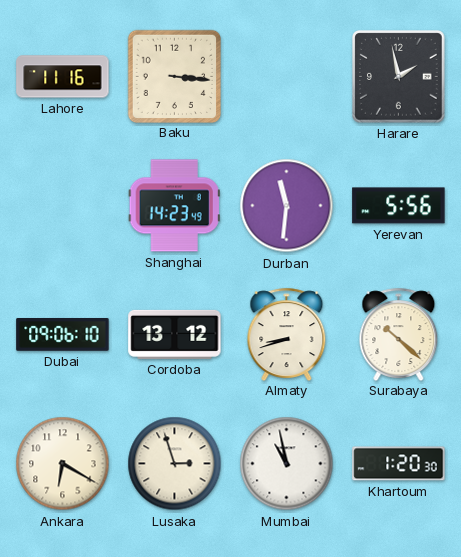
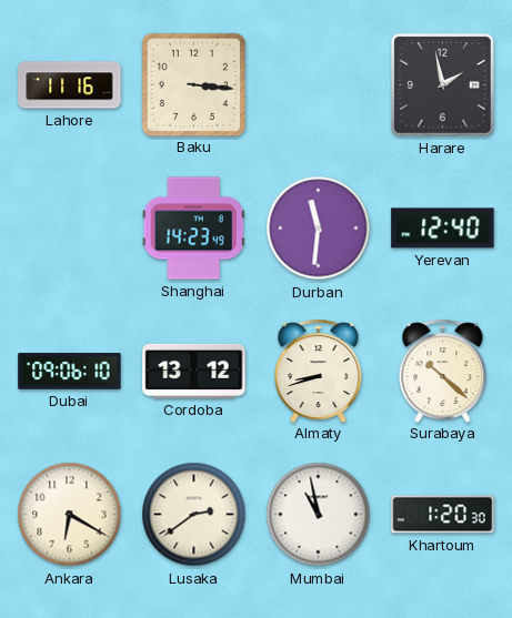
Yerevan: 5:56 -> 12:40
Lusaka: 2:57 -> 2:39
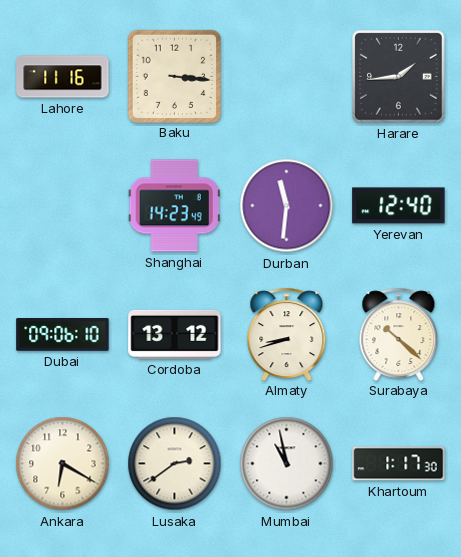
Harare: 1:58 -> 1:44
Khartoum: 1:20 -> 1:17
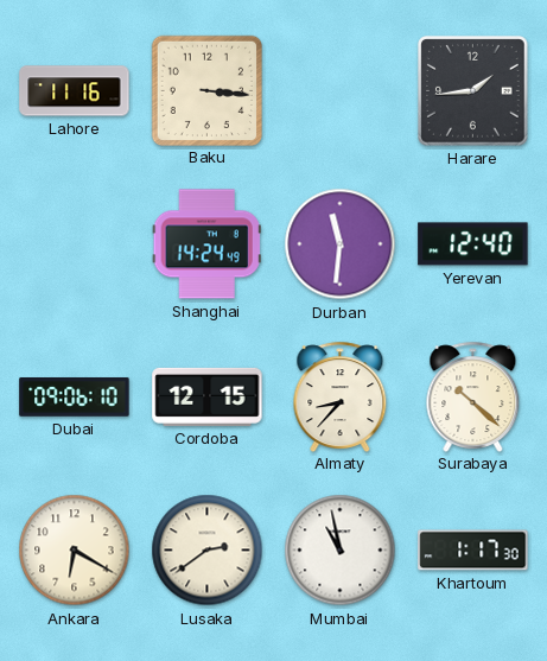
Shanghai: 14:23 -> 14:24
Cordoba: 13:12 -> 12:15
Almaty: 8:42 -> 8:37
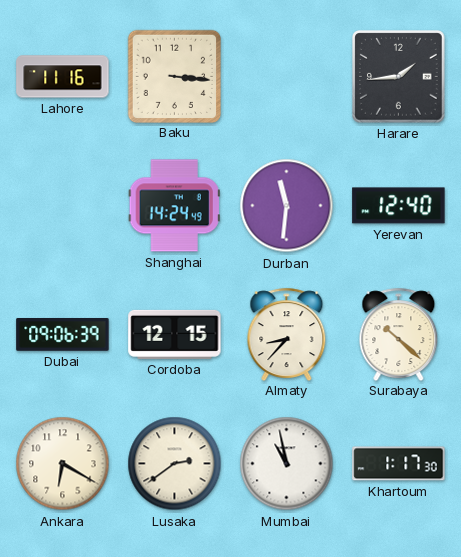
Dubai: 09:06:10 -> 09:06:39
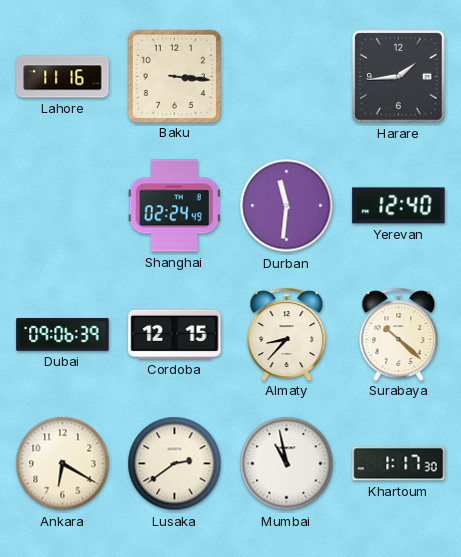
Shanghai: 14:24 -> 02:24
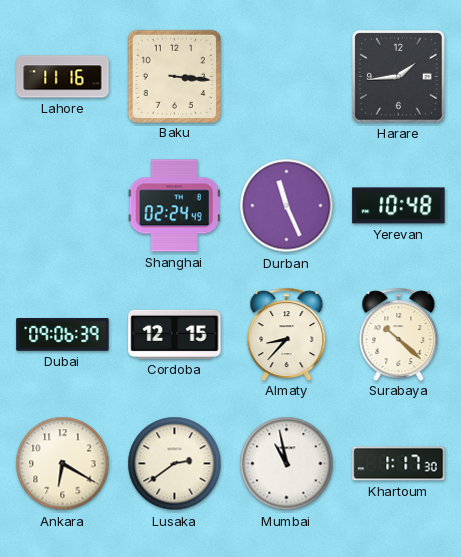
Durban: 11:31 -> 11:26
Yerevan: 12:40 -> 10:48
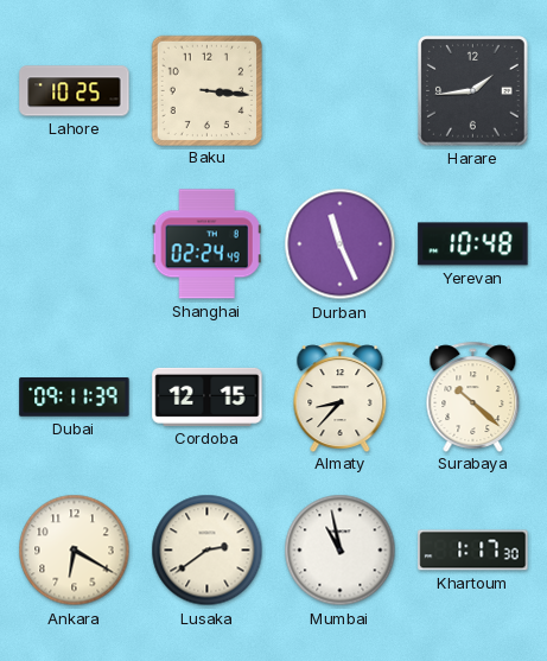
Lahore: 11:16 -> 10:25
Dubai: 09:06 -> 09:11
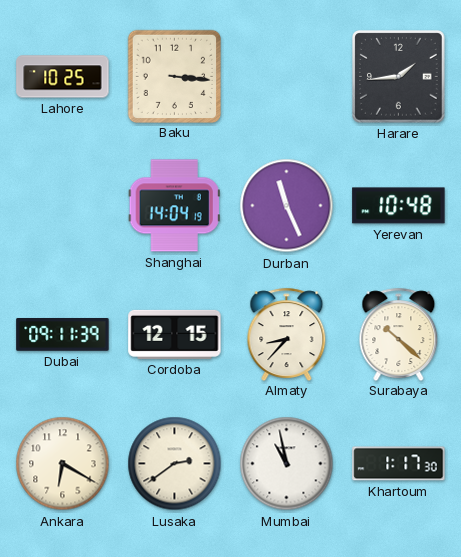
Shanghai: 02:24 -> 14:04
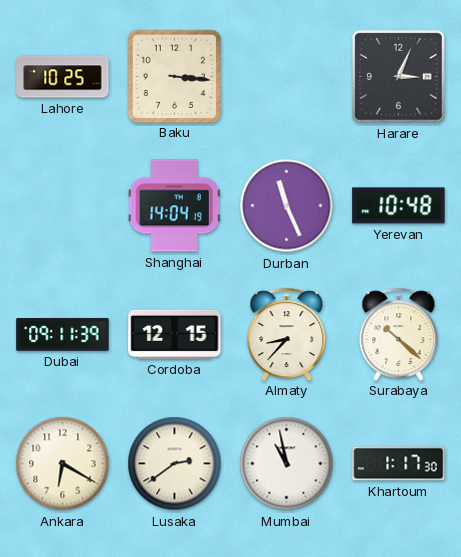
Harare: 1:44 -> 3:04
